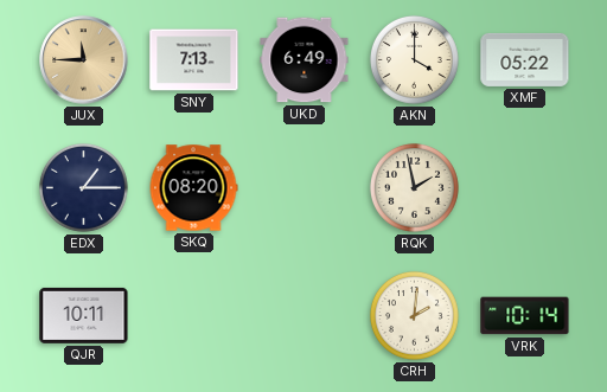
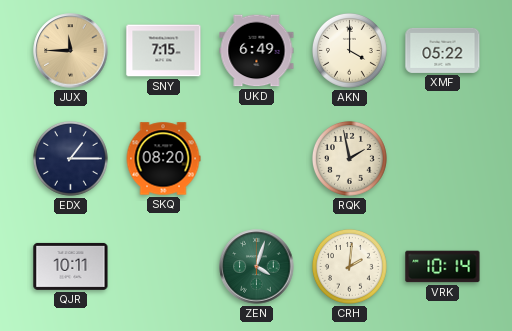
SNY: 7:13 -> 7:15
ZEN: none -> 4:03
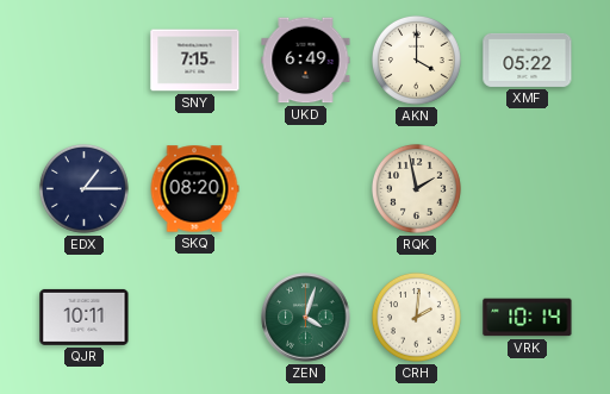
JUX: 11:45 -> none
